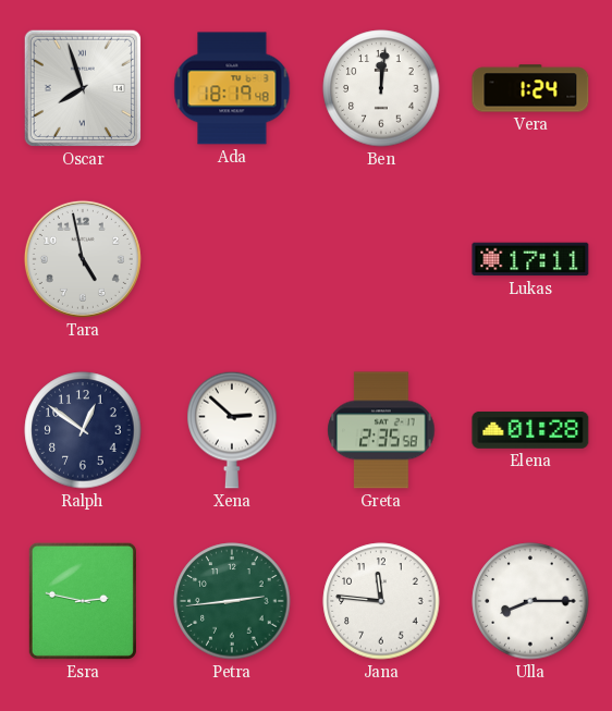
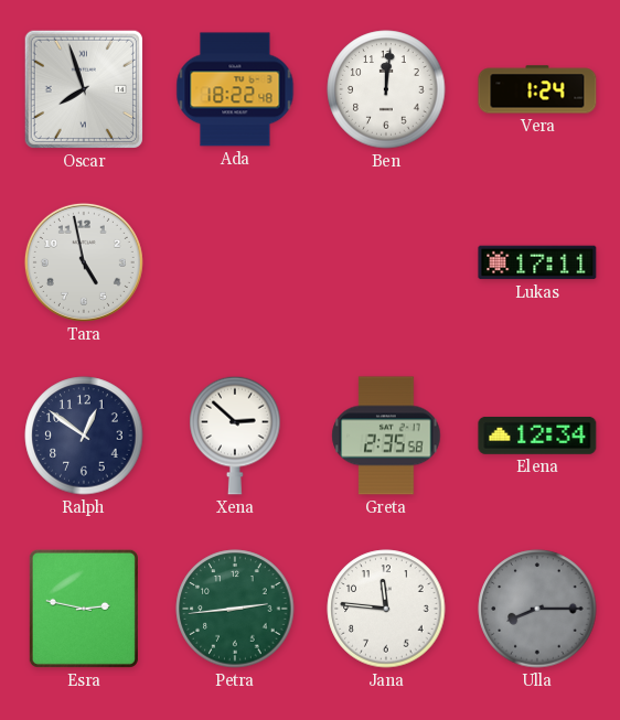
Ada: 18:19 -> 18:22
Elena: 01:28 -> 12:34
Ulla dial: white -> grey
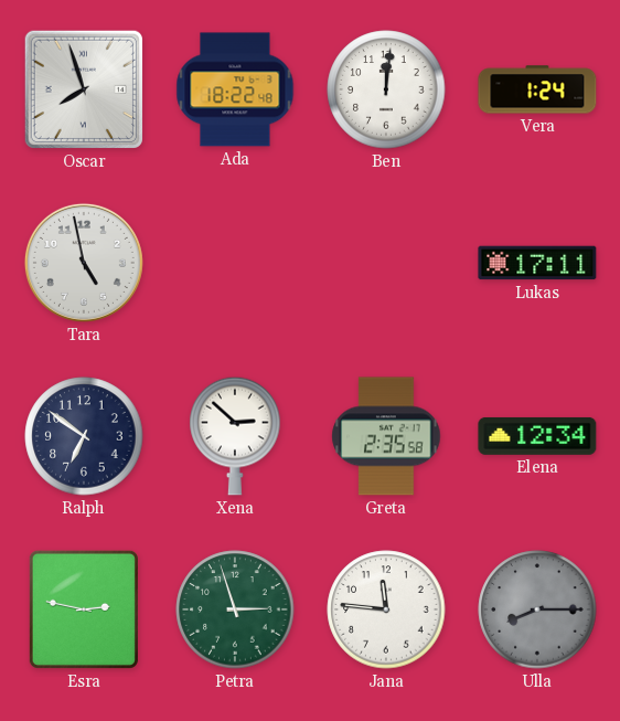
Ralph: 12:51 -> 6:51
Petra: 2:44 -> 2:57
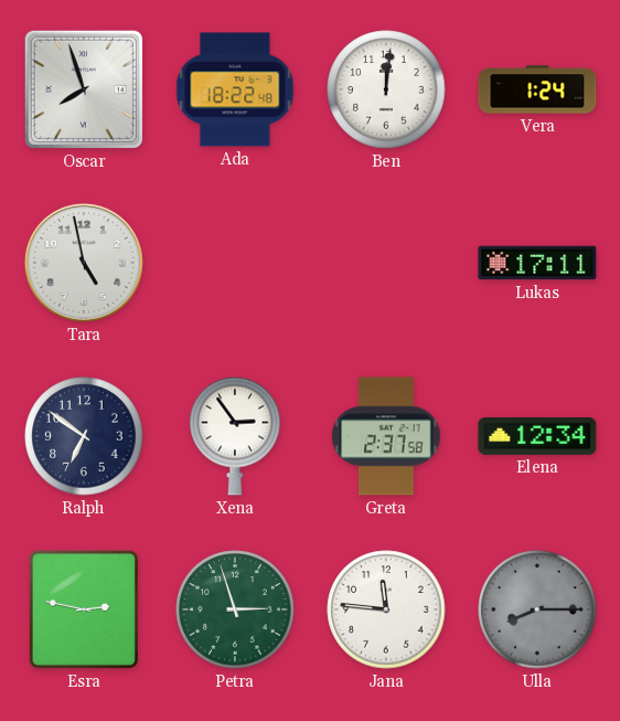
Xena: 2:52 -> 2:54
Greta: 2:35 -> 2:37
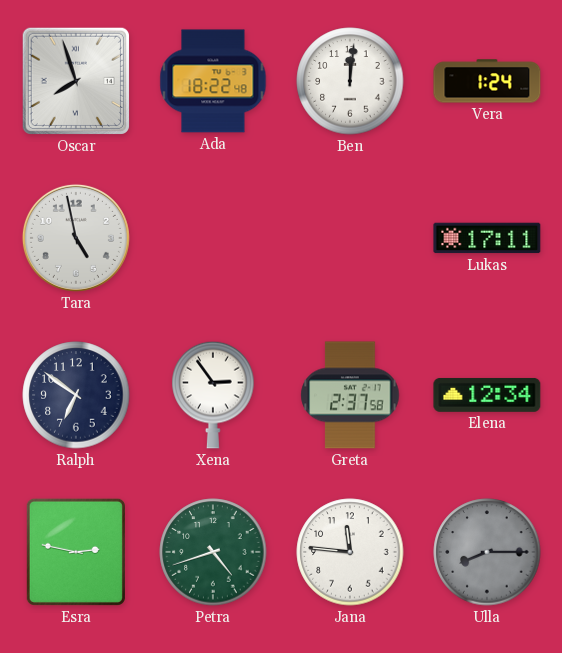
Petra: 2:57 -> 4:42
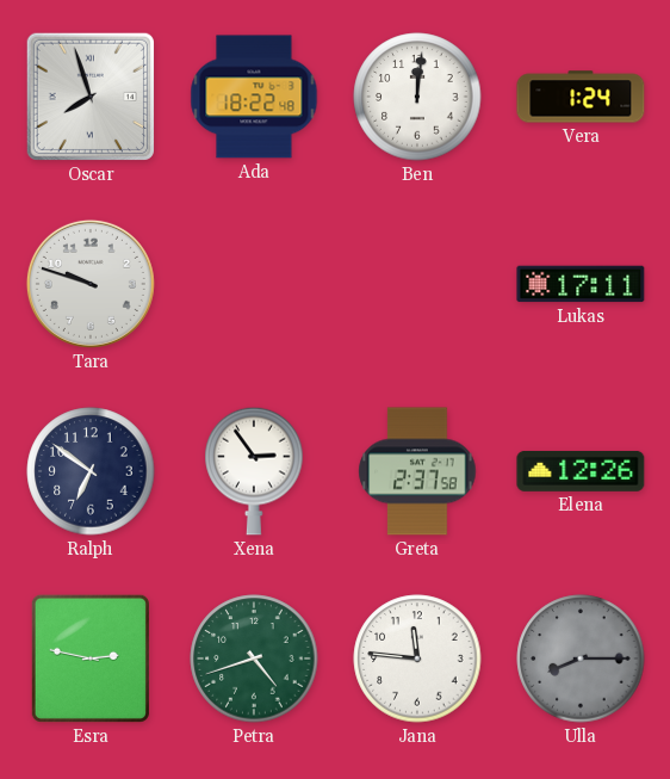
Tara: 4:58 -> 9:48
Elena: 12:34 -> 12:26
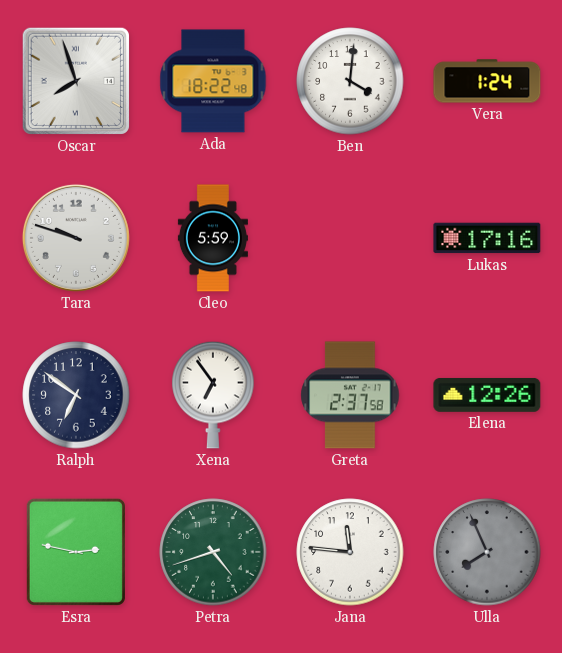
Ben: 12:01 -> 4:01
Cleo: none -> 5:59
Lukas: 17:11 -> 17:16
Xena: 2:54 -> 6:54
Ulla: 8:15 -> 7:56
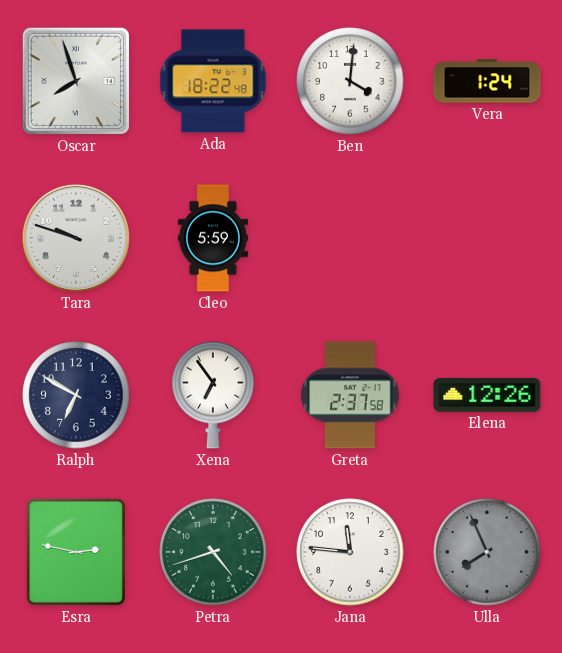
Lukas: 17:16 -> none
Ralph: 6:51 -> 6:50
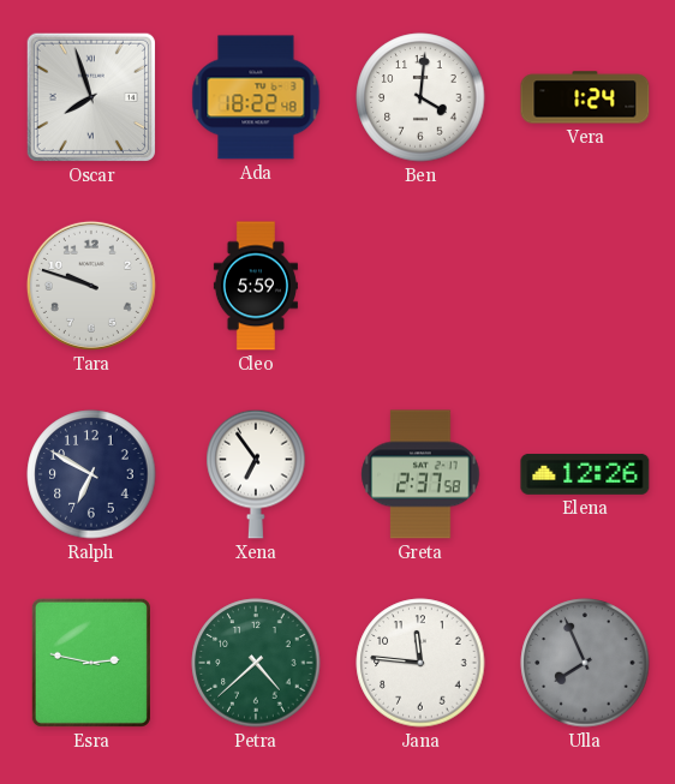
Petra: 4:42 -> 4:38
